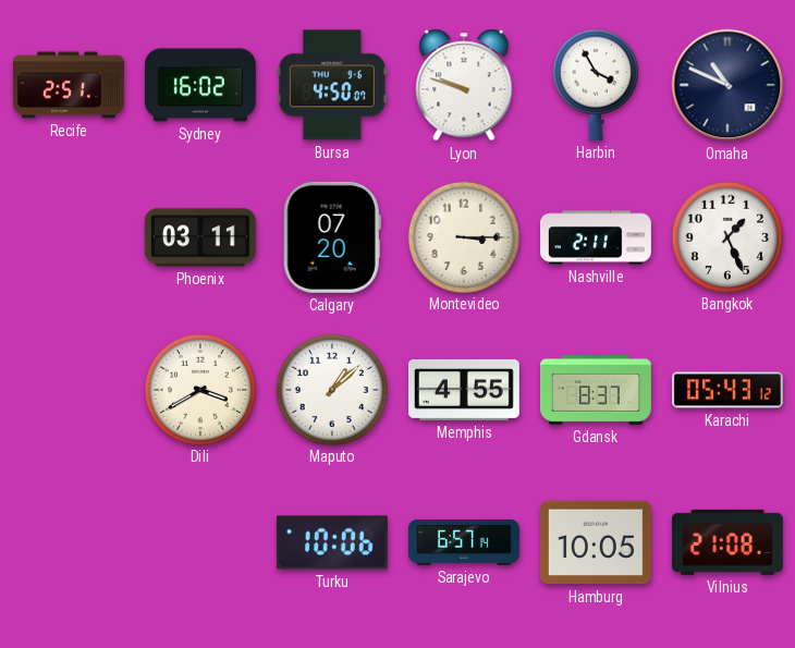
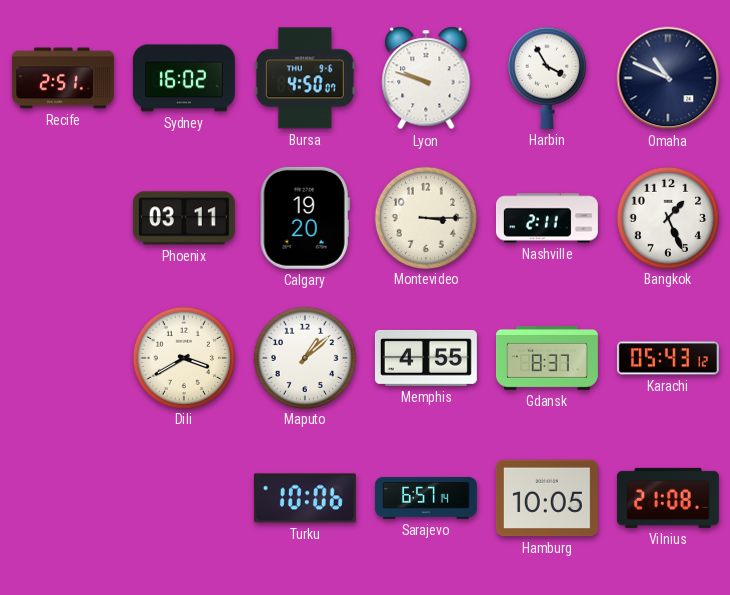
Calgary: 07:20 -> 19:20
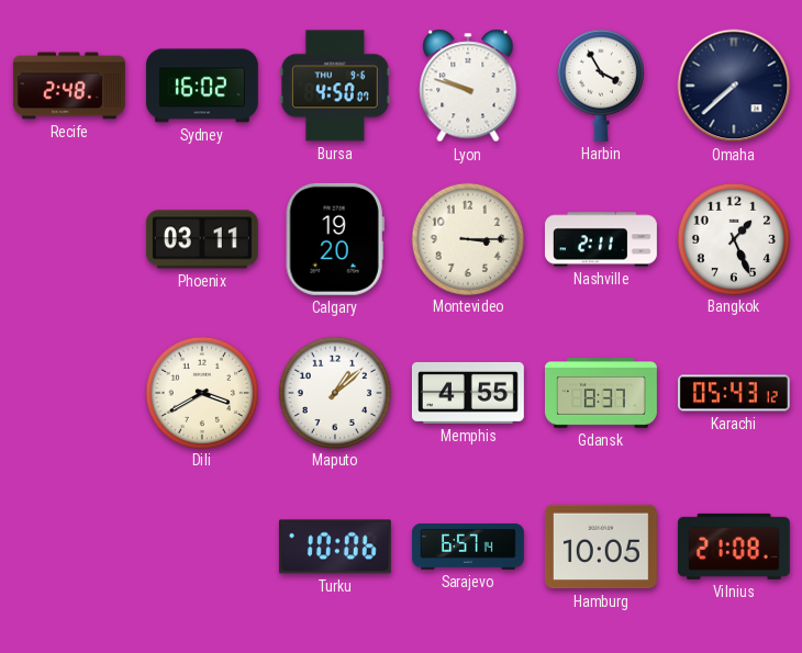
Recife: 2:51 -> 2:48
Omaha: 10:49 -> 7:38
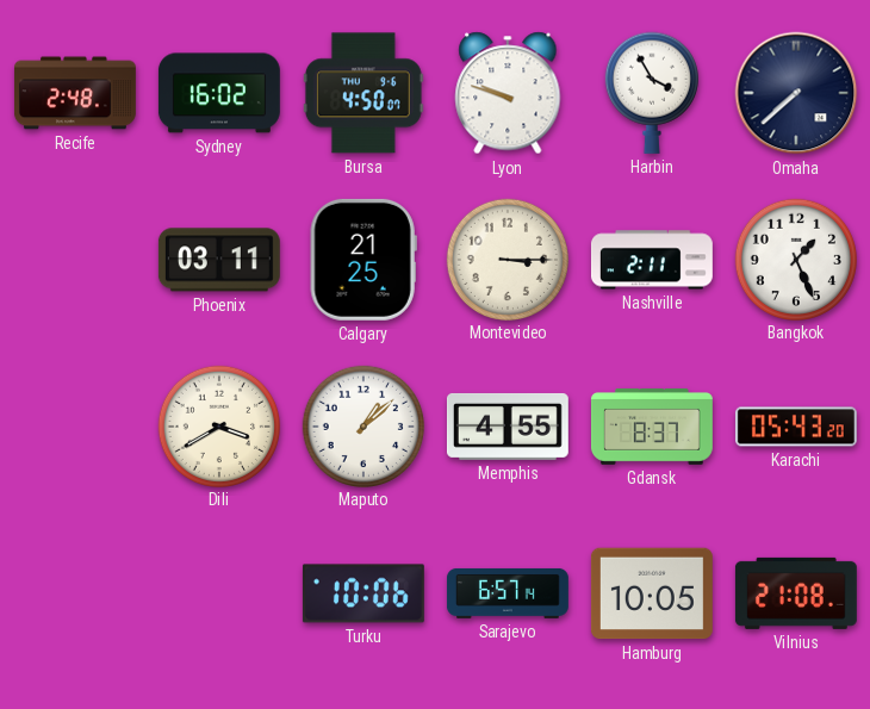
Calgary: 19:20 -> 21:25
Karachi: 05:43:12 -> 05:43:20
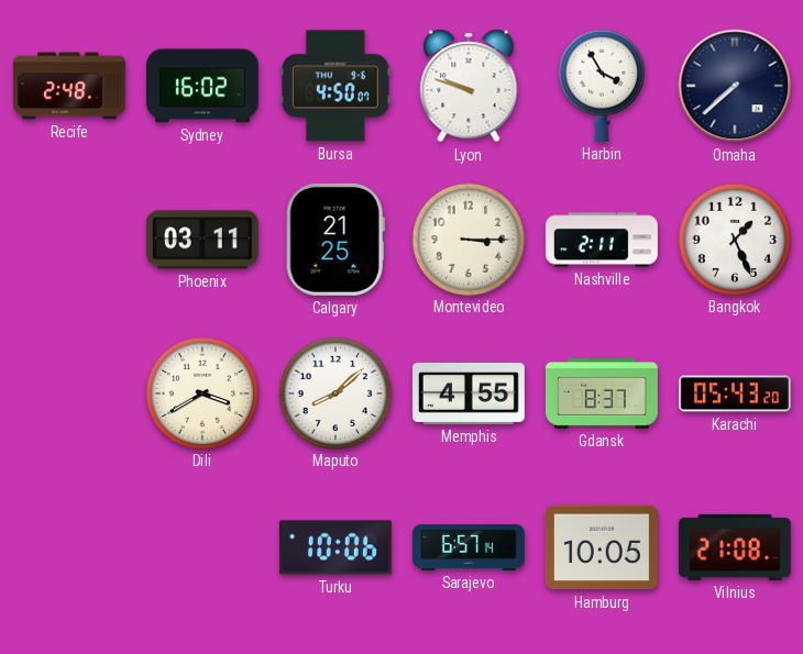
Maputo: 1:08 -> 8:08
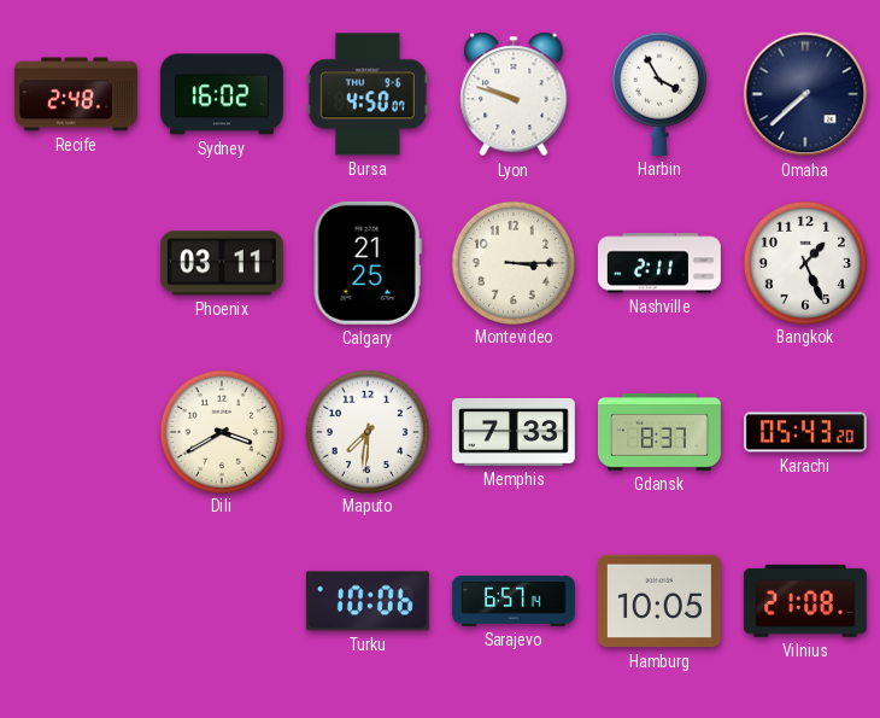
Maputo: 8:08 -> 7:31
Memphis: 4:55 -> 7:33
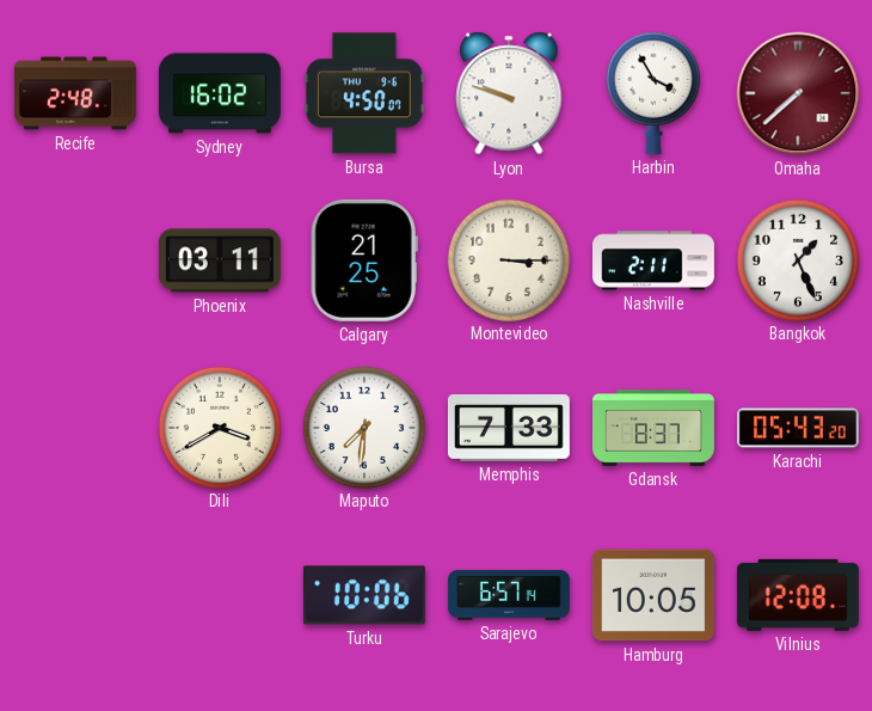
Omaha dial: navy -> burgundy
Vilnius: 21:08 -> 12:08
